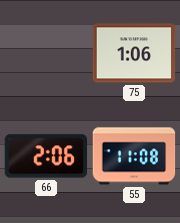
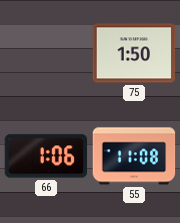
75: 1:06 -> 1:50
66: 2:06 -> 1:06
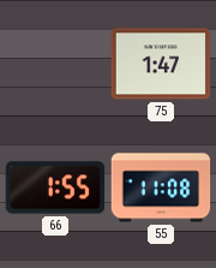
75: 1:50 -> 1:47
66: 1:06 -> 1:55
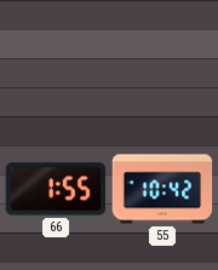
75: 1:47 -> none
55: 11:08 -> 10:42
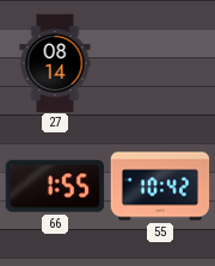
27: none -> 08:14
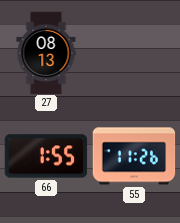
27: 08:14 -> 08:13
55: 10:42 -> 11:26
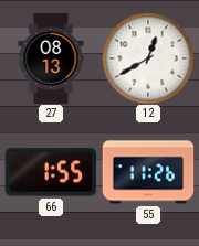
12: none -> 12:40
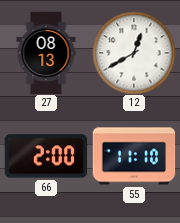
66: 1:55 -> 2:00
55: 11:26 -> 11:10
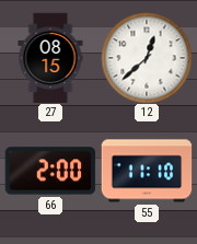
27: 08:13 -> 08:15
12: 12:40 -> 12:38
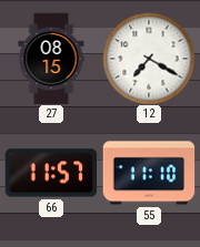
12: 12:38 -> 7:20
66: 2:00 -> 11:57
